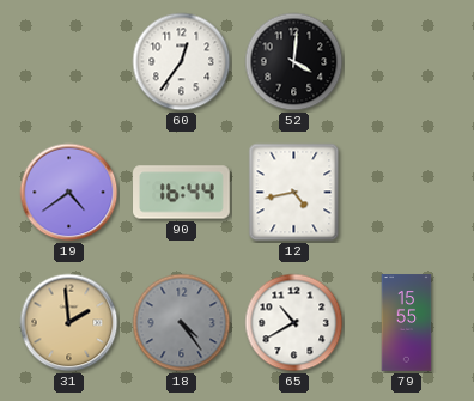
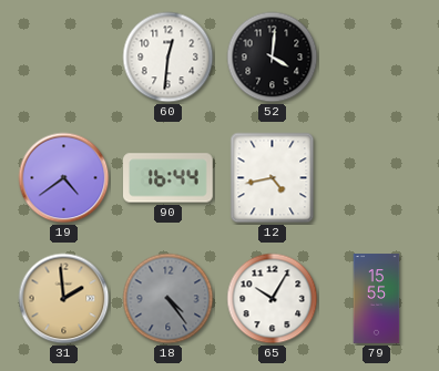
60: 12:36 -> 12:31
65: 10:40 -> 10:05
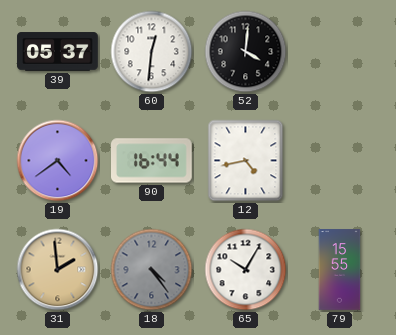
39: none -> 05:37
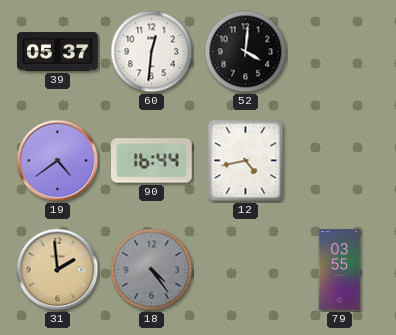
65: 10:05 -> none
79: 15:55 -> 03:55
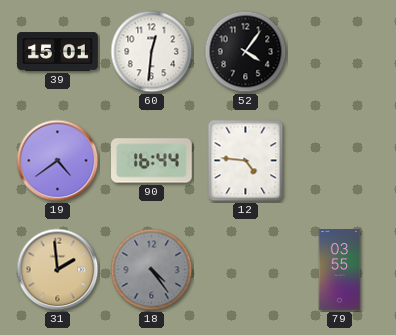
39: 05:37 -> 15:01
52: 4:01 -> 4:06
12: 4:43 -> 4:46
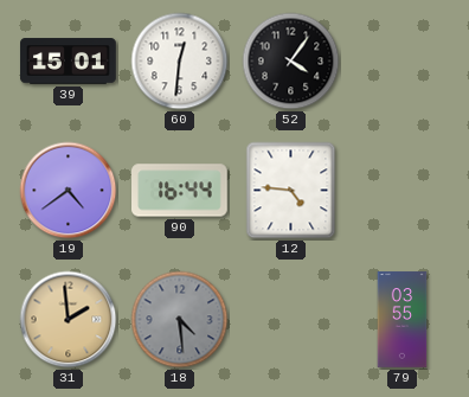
18: 4:24 -> 4:29
